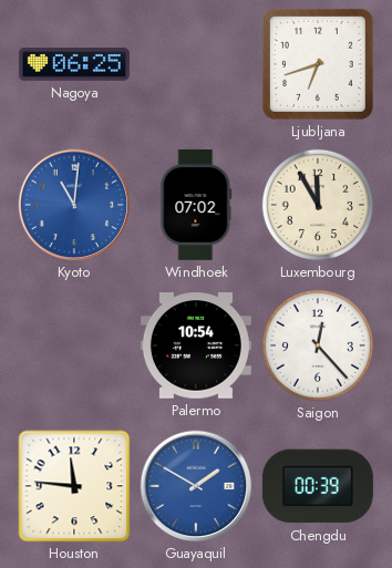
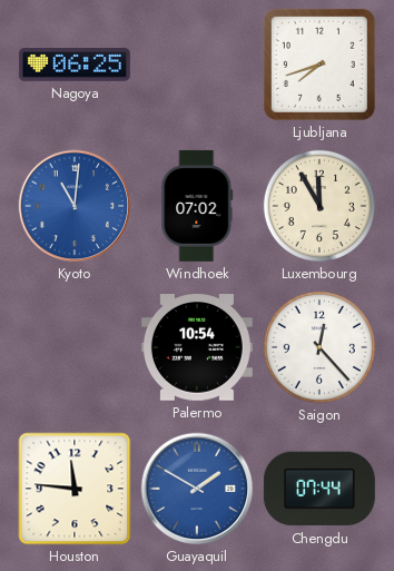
Ljubljana: 6:42 -> 7:42
Chengdu: 00:39 -> 07:44
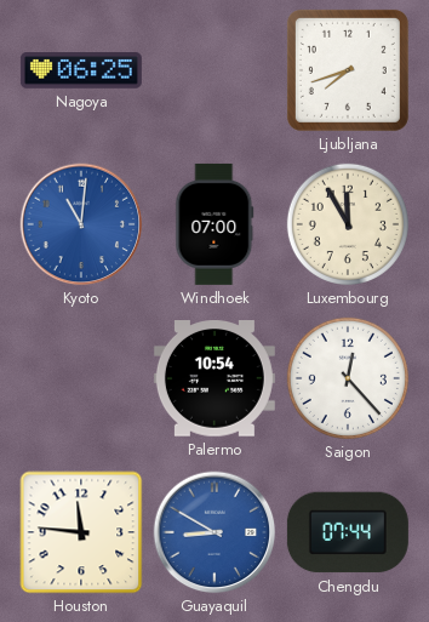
Windhoek: 07:02 -> 07:00
Guayaquil: 1:50 -> 8:50
